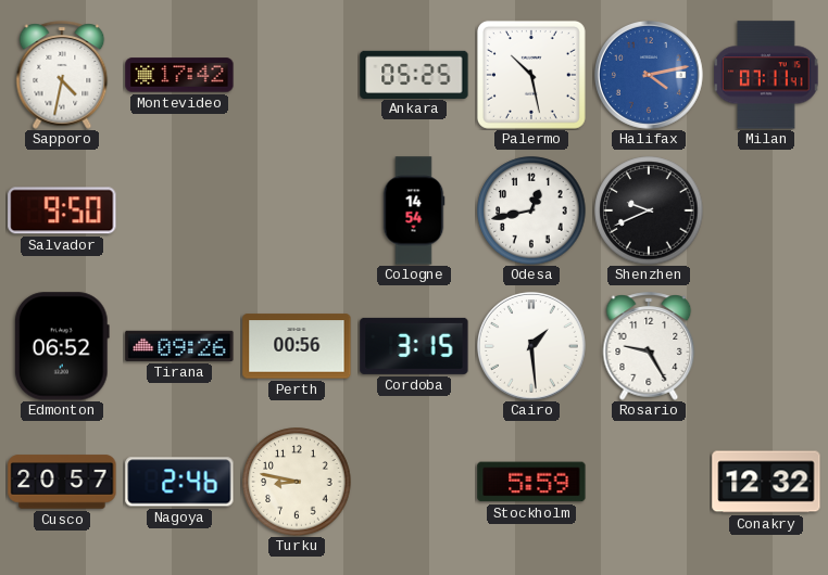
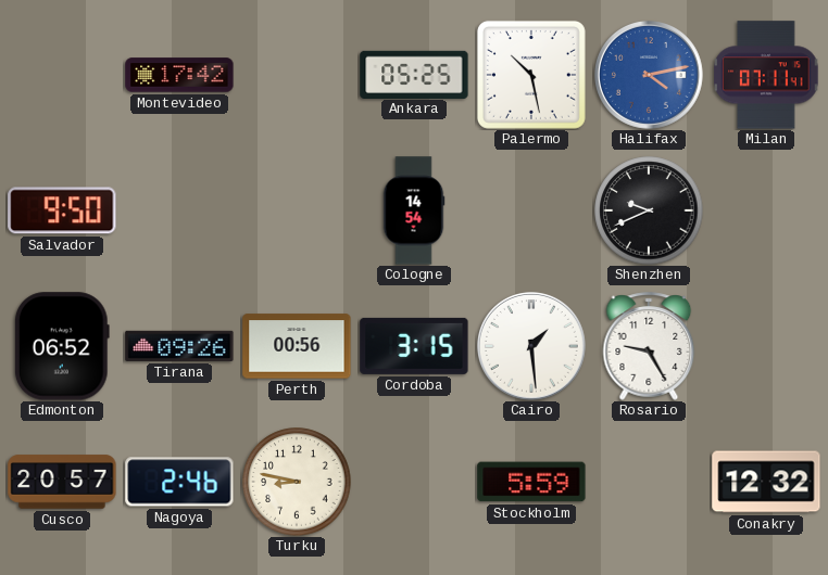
Sapporo: 4:32 -> none
Odesa: 12:43 -> none
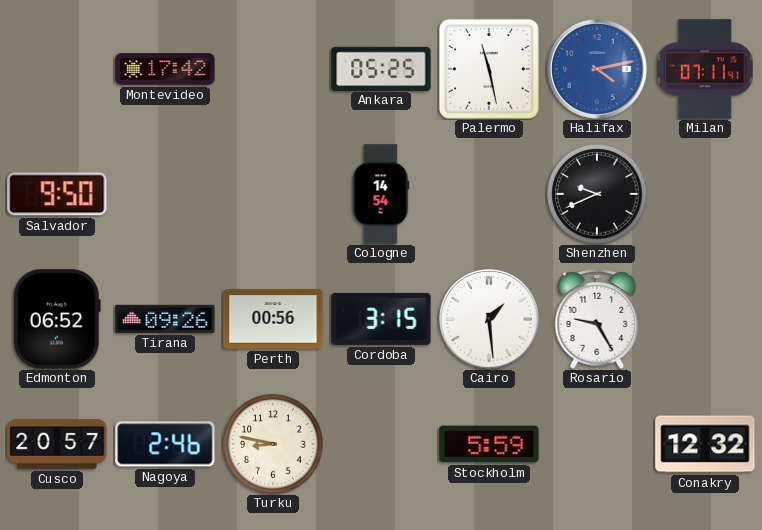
Palermo: 10:28 -> 11:28
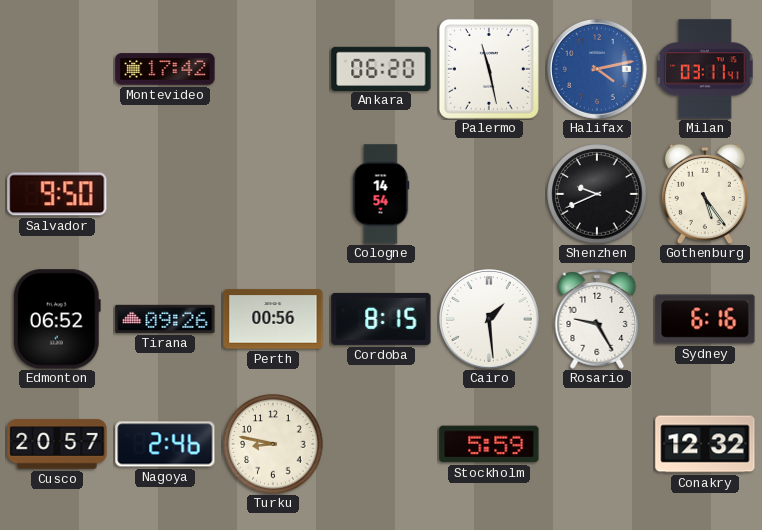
Ankara: 05:25 -> 06:20
Milan: 07:11 -> 03:11
Gothenburg: none -> 5:24
Cordoba: 3:15 -> 8:15
Sydney: none -> 6:16
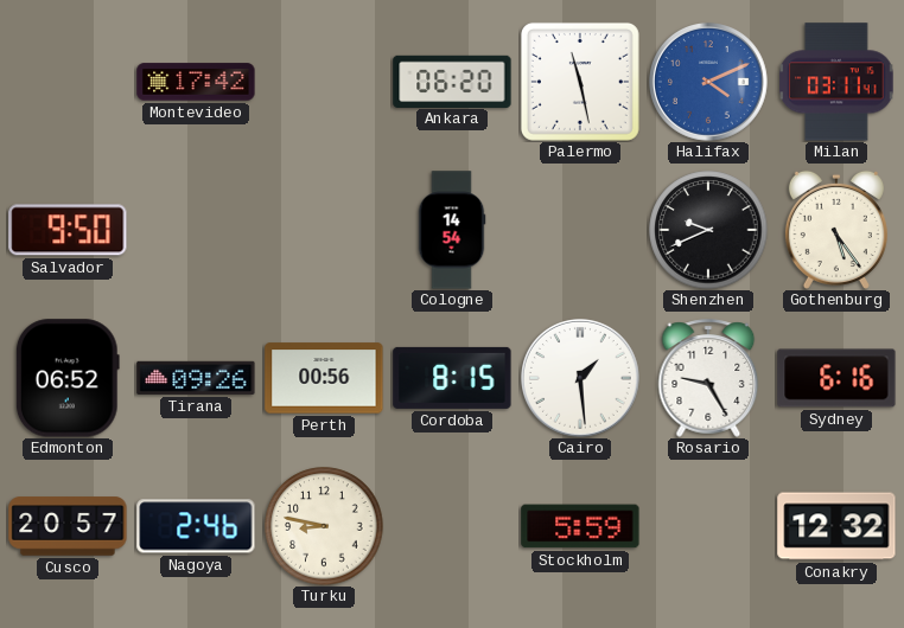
Halifax: 4:13 -> 4:11
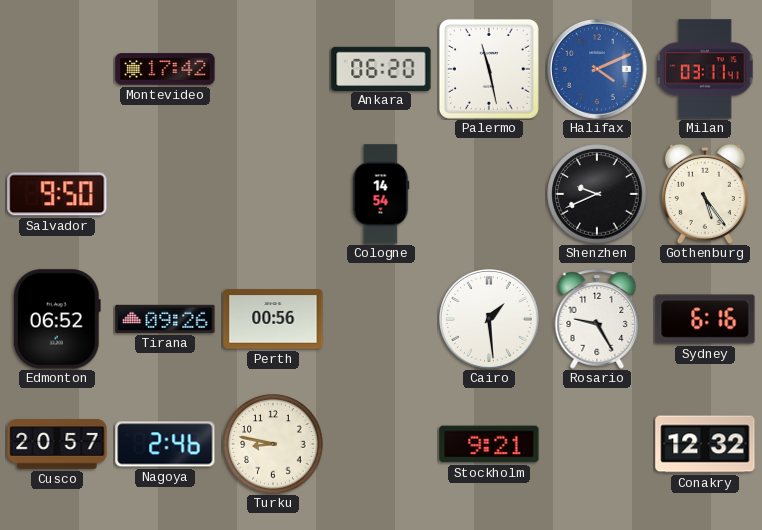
Cordoba: 8:15 -> none
Stockholm: 5:59 -> 9:21
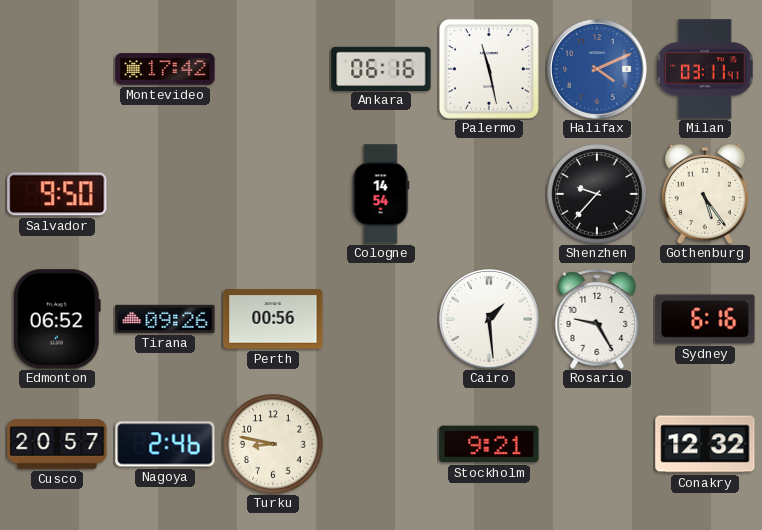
Ankara: 06:20 -> 06:16
Shenzhen: 9:41 -> 9:37
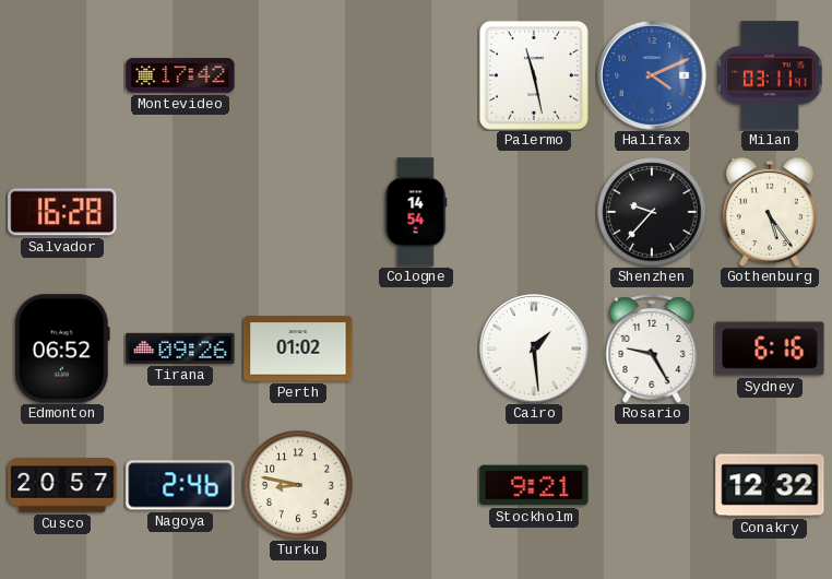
Ankara: 06:16 -> none
Salvador: 9:50 -> 16:28
Perth: 00:56 -> 01:02
